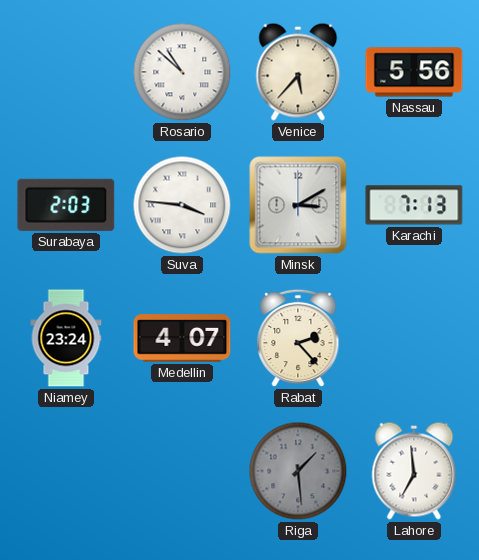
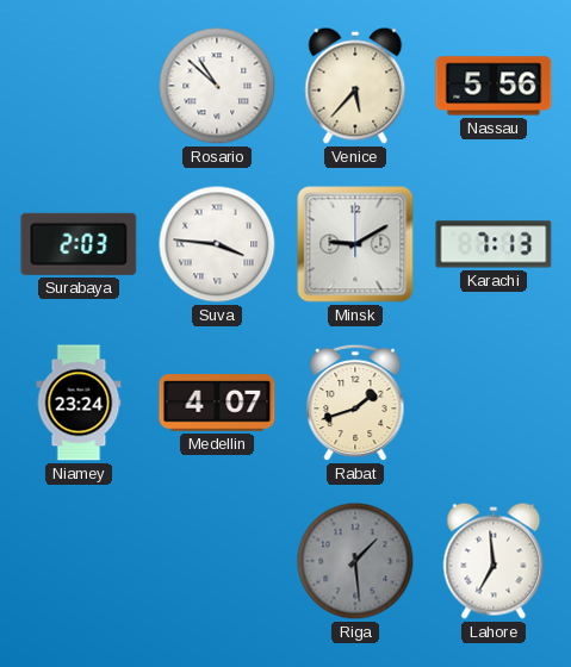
Minsk: 3:10 -> 9:10
Rabat: 2:23 -> 1:42
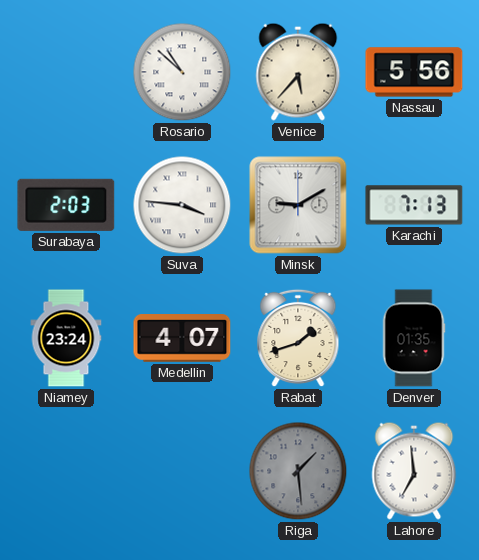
Denver: none -> 01:35
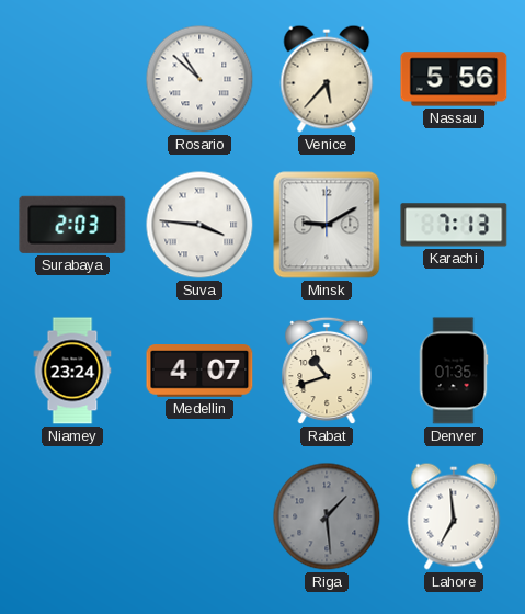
Rabat: 1:42 -> 10:42
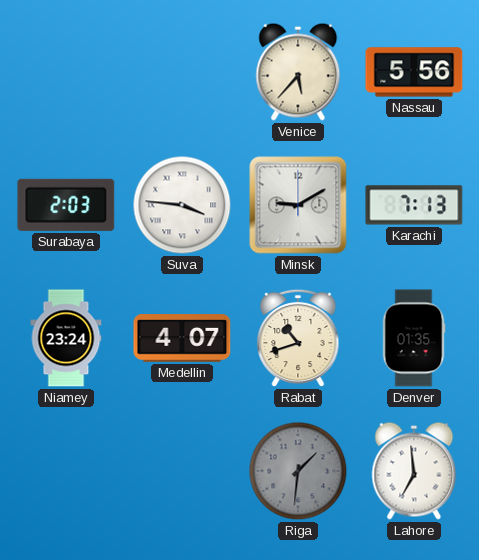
Rosario: 10:52 -> none
Riga: 1:29 -> 1:31
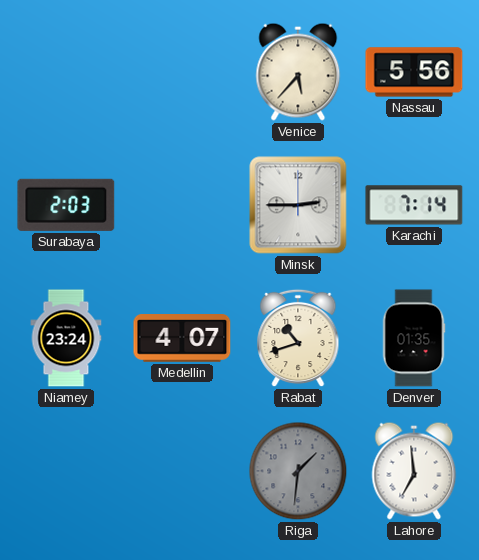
Suva: 3:46 -> none
Minsk: 9:10 -> 2:45
Karachi: 7:13 -> 7:14
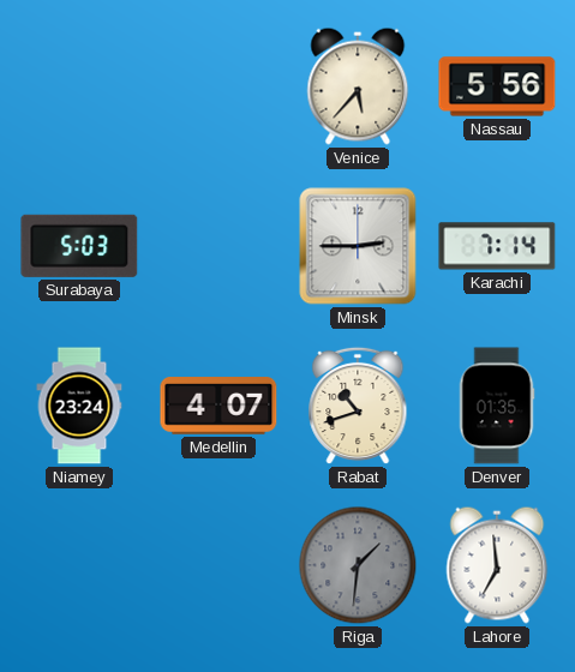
Surabaya: 2:03 -> 5:03
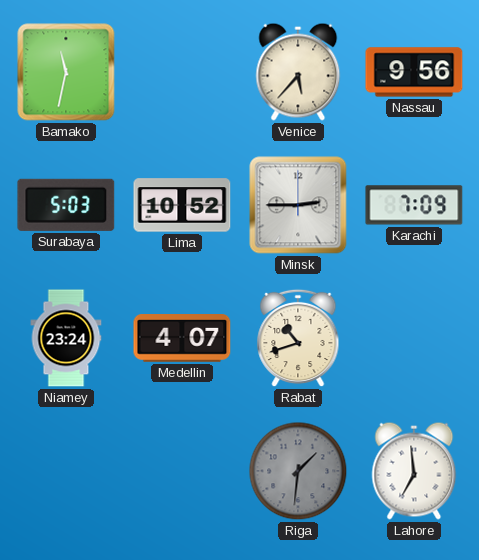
Bamako: none -> 11:32
Nassau: 5:56 -> 9:56
Lima: none -> 10:52
Karachi: 7:14 -> 7:09
Denver: 01:35 -> none
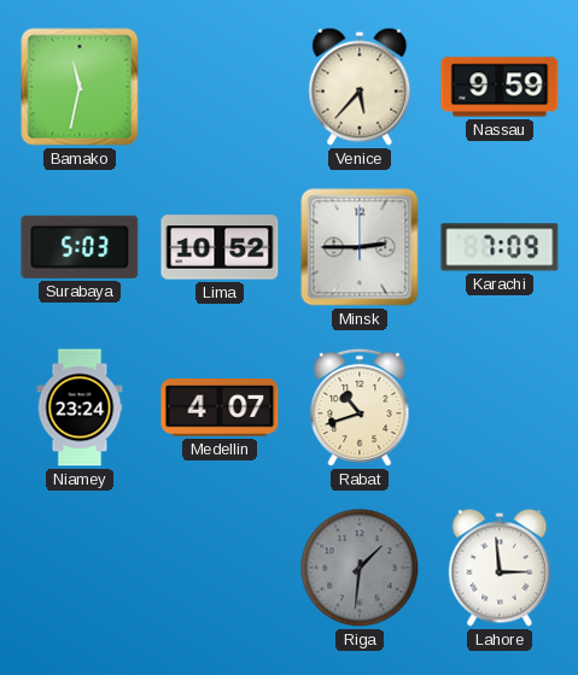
Nassau: 9:56 -> 9:59
Lahore: 6:59 -> 2:59
